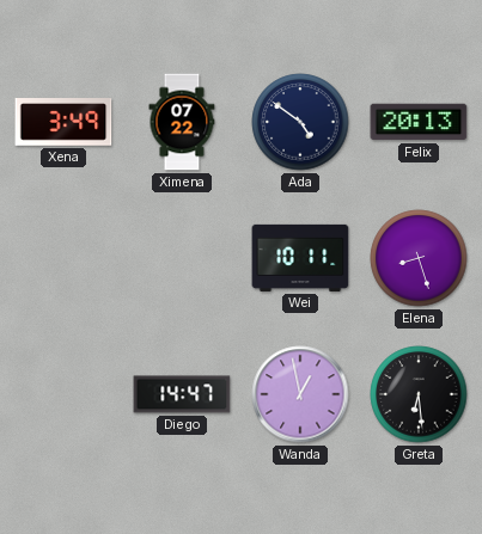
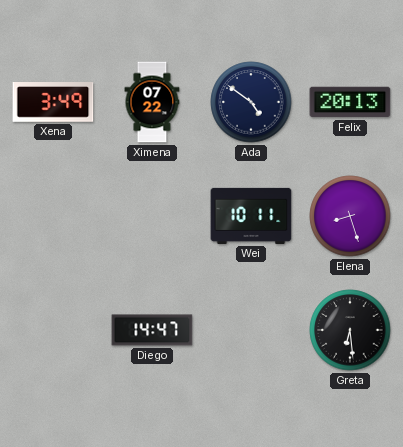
Wanda: 12:58 -> none
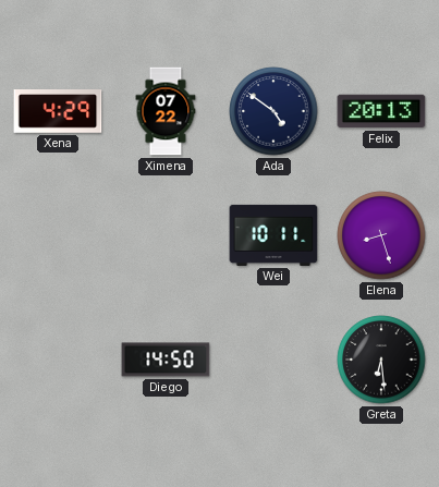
Xena: 3:49 -> 4:29
Diego: 14:47 -> 14:50
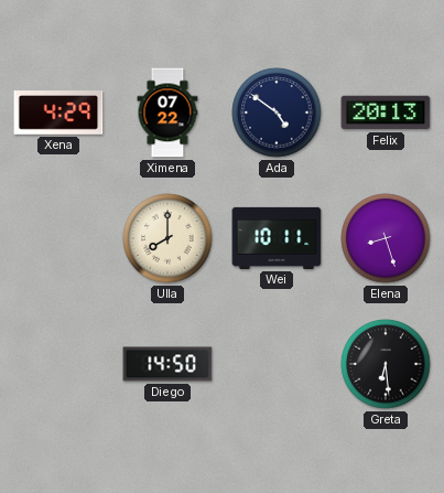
Ulla: none -> 8:00
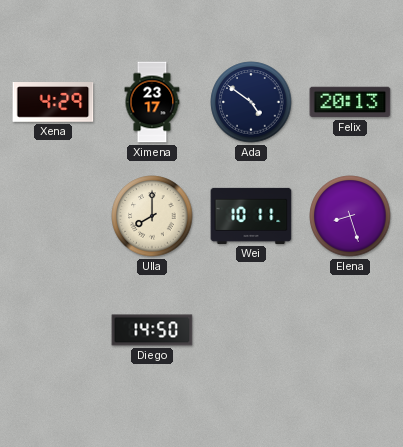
Ximena: 07:22 -> 23:17
Greta: 6:29 -> none
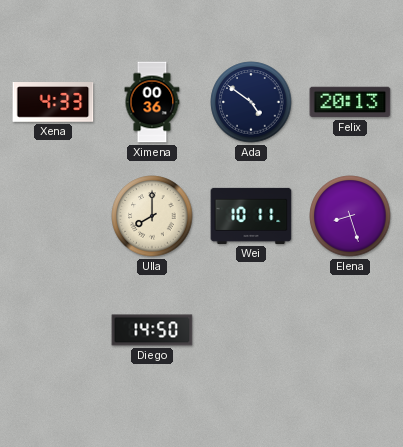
Xena: 4:29 -> 4:33
Ximena: 23:17 -> 00:36
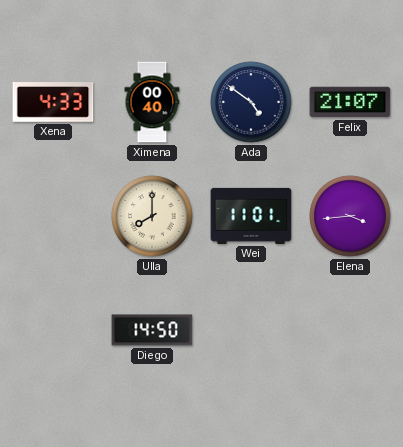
Ximena: 00:36 -> 00:40
Felix: 20:13 -> 21:07
Wei: 10:11 -> 11:01
Elena: 8:27 -> 3:44
